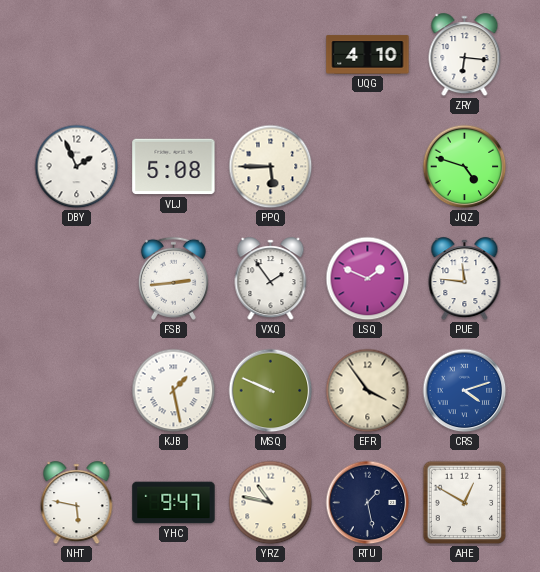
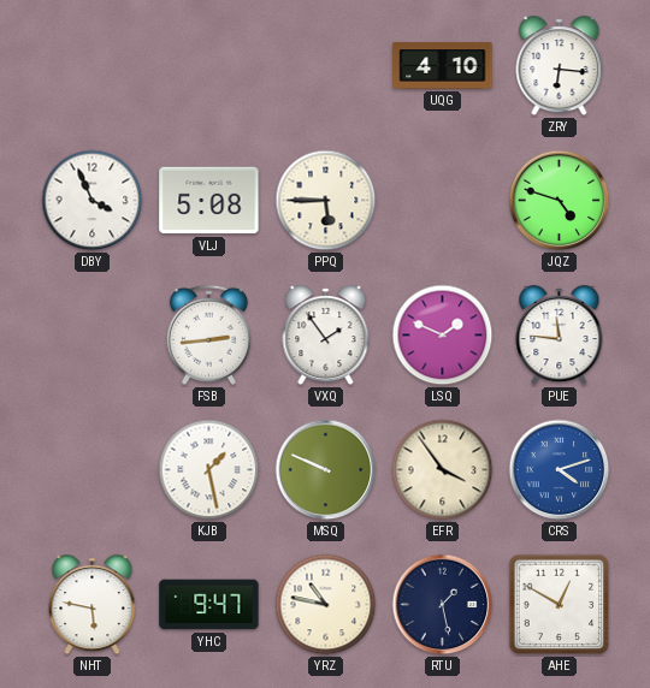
DBY: 1:56 -> 3:56
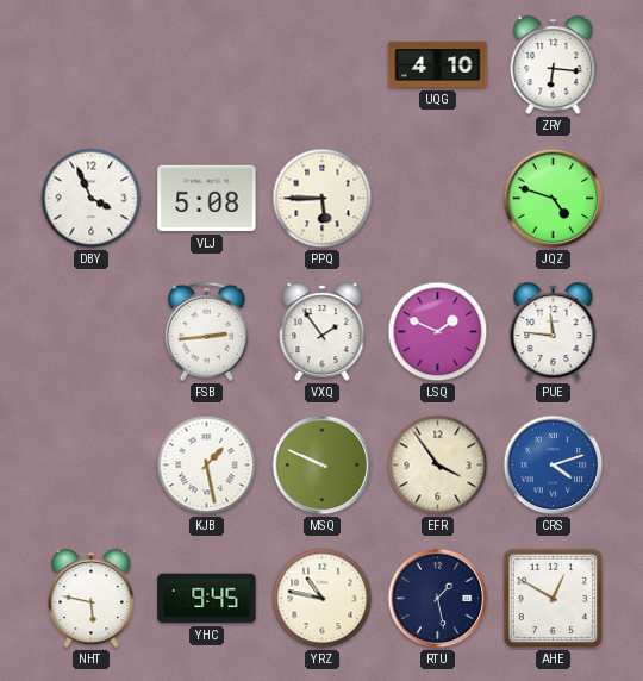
YHC: 9:47 -> 9:45
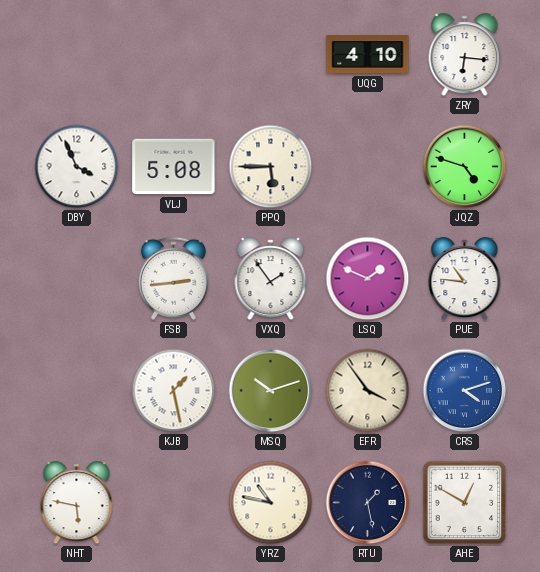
PUE: 11:46 -> 10:46
MSQ: 9:49 -> 10:12
YHC: 9:45 -> none
